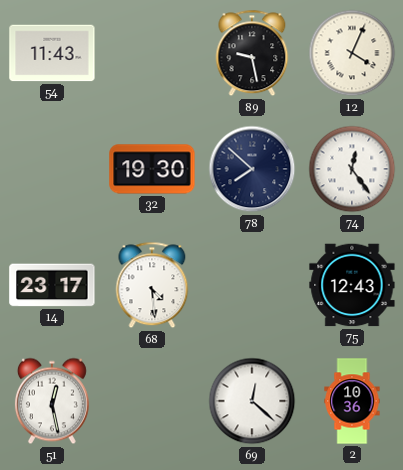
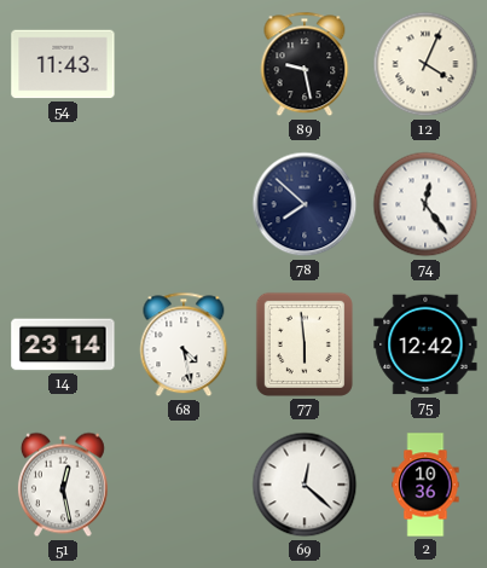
32: 19:30 -> none
14: 23:17 -> 23:14
68: 4:29 -> 4:28
77: none -> 5:59
75: 12:43 -> 12:42
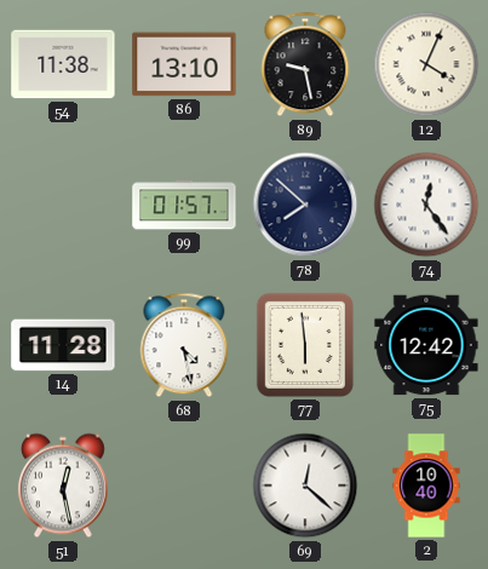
54: 11:43 -> 11:38
86: none -> 13:10
99: none -> 01:57
14: 23:14 -> 11:28
2: 10:36 -> 10:40
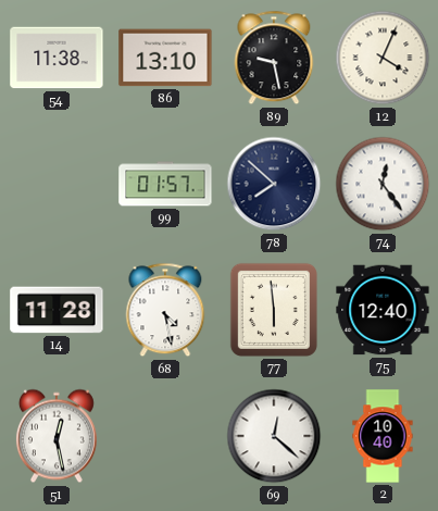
75: 12:42 -> 12:40
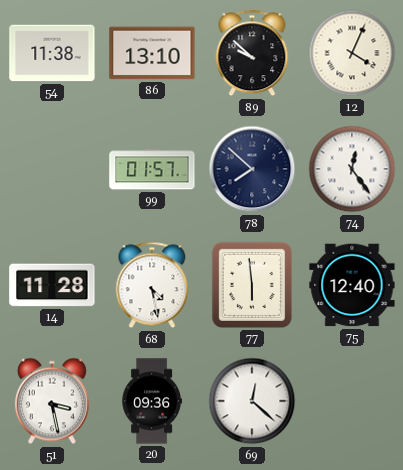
89: 9:28 -> 9:52
51: 12:28 -> 3:28
20: none -> 09:36
2: 10:40 -> none
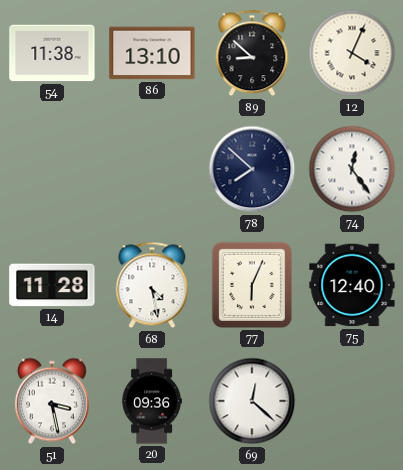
89: 9:52 -> 8:52
99: 01:57 -> none
77: 5:59 -> 6:04
